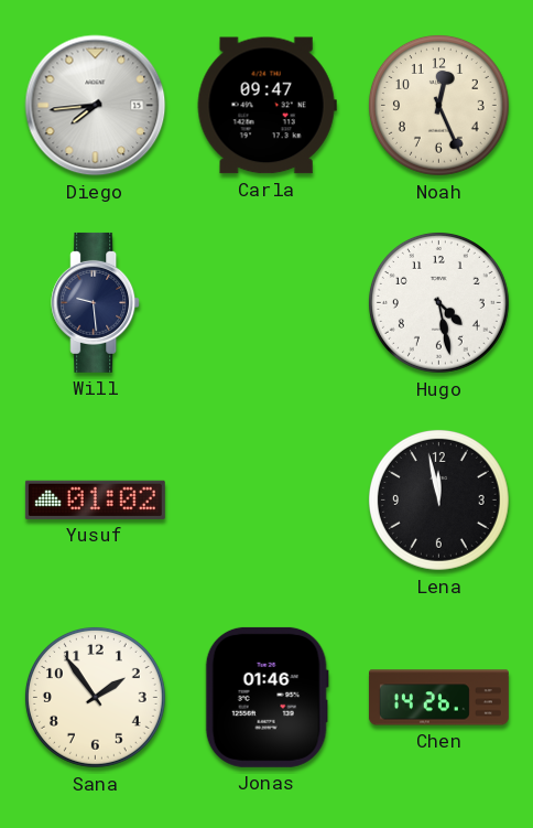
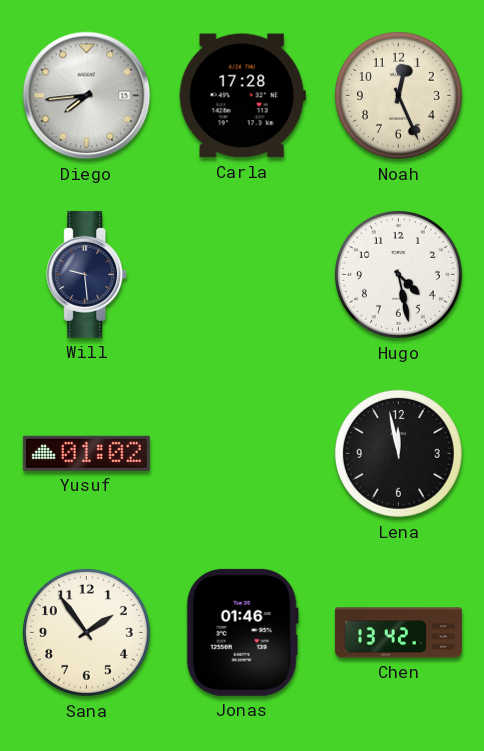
Carla: 09:47 -> 17:28
Chen: 14:26 -> 13:42
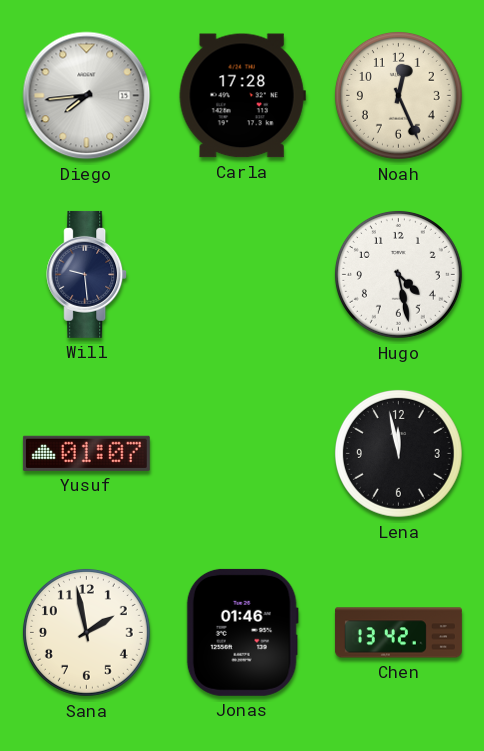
Yusuf: 01:02 -> 01:07
Sana: 1:54 -> 1:58
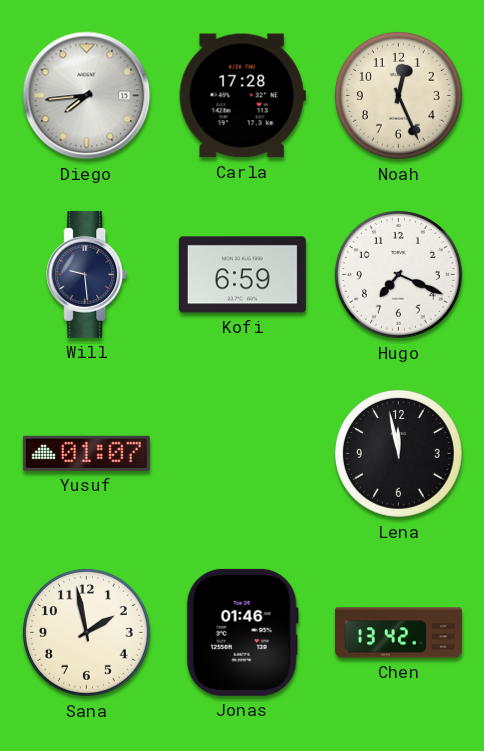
Kofi: none -> 6:59
Hugo: 4:28 -> 7:19
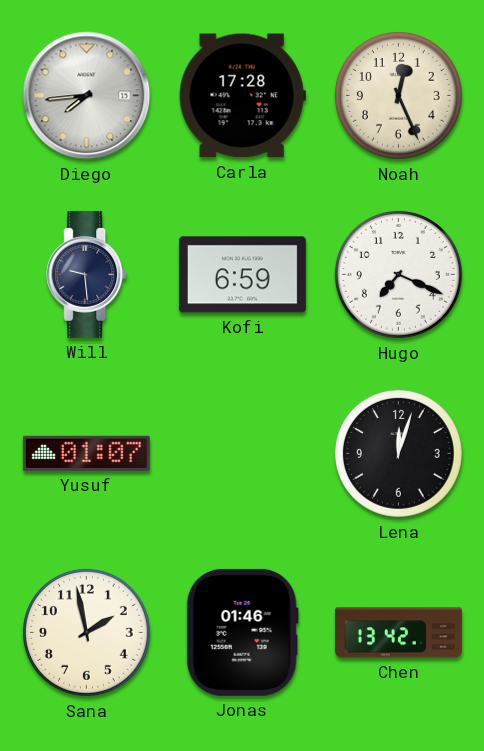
Lena: 11:58 -> 12:03
